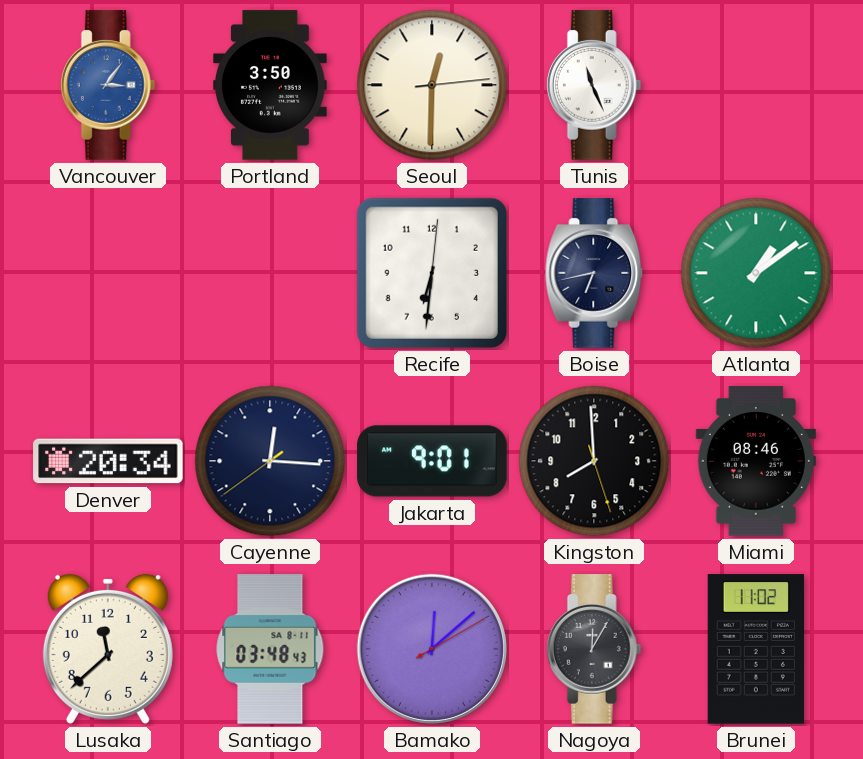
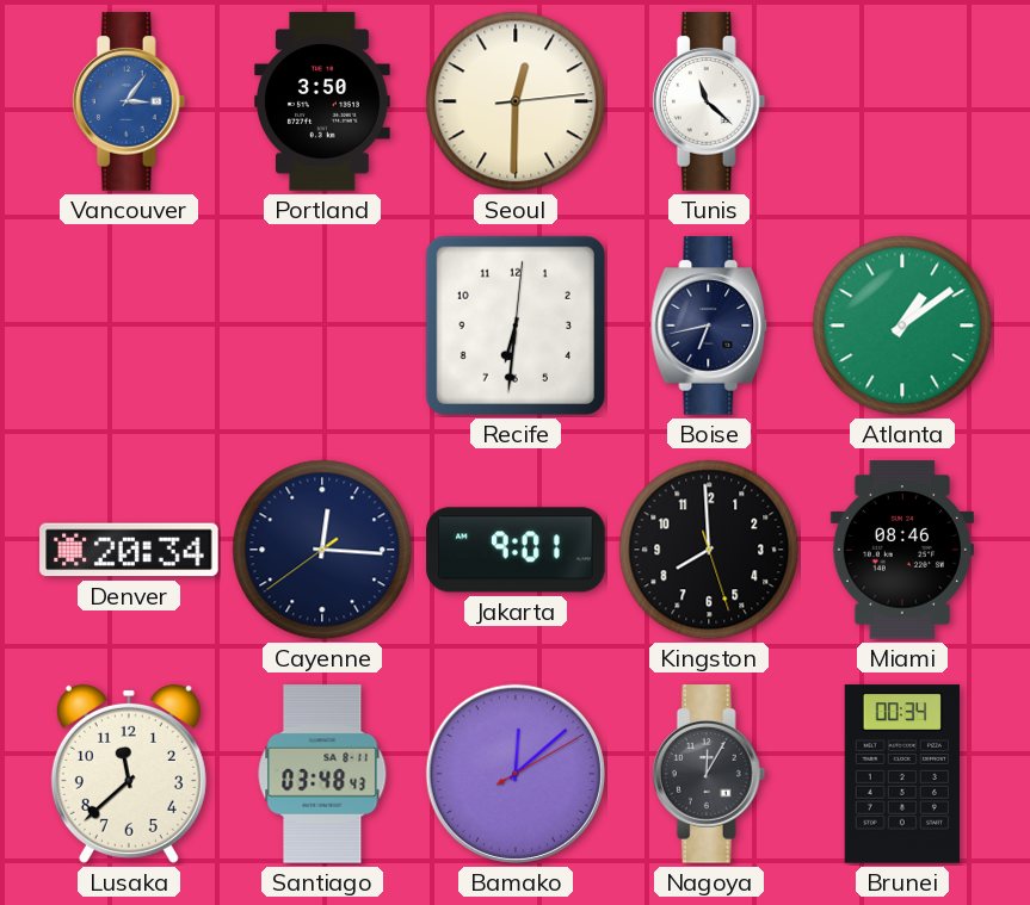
Tunis: 11:26 -> 11:22
Brunei: 11:02 -> 00:34
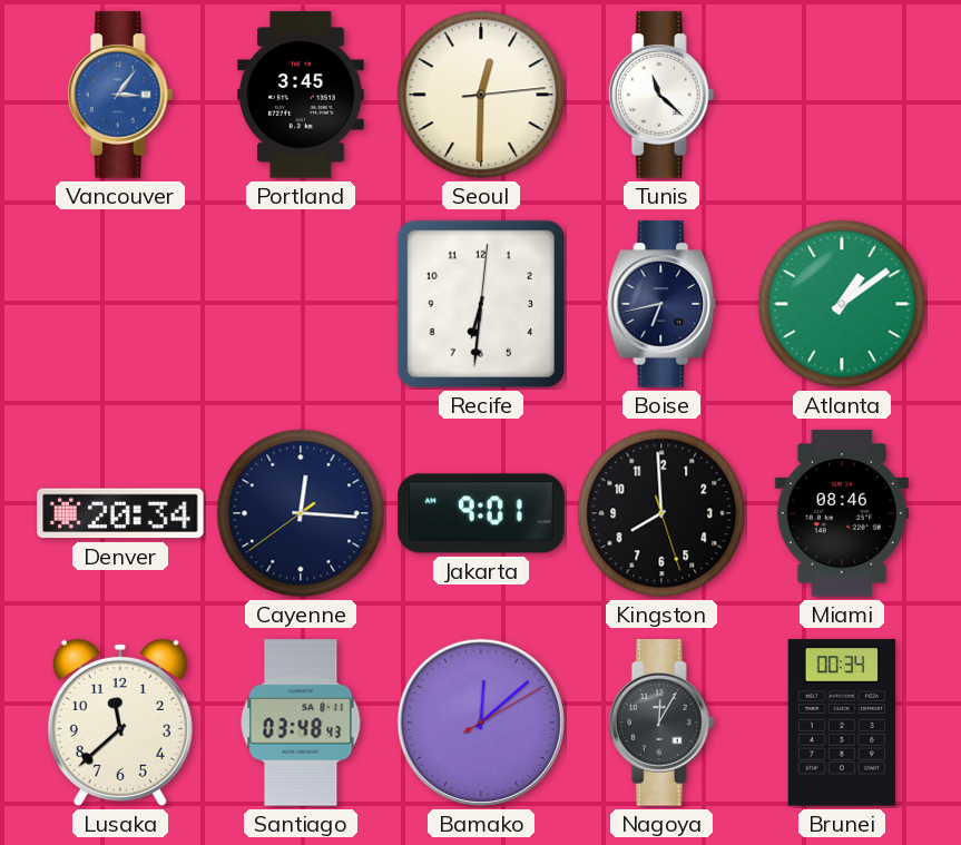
Portland: 3:50 -> 3:45
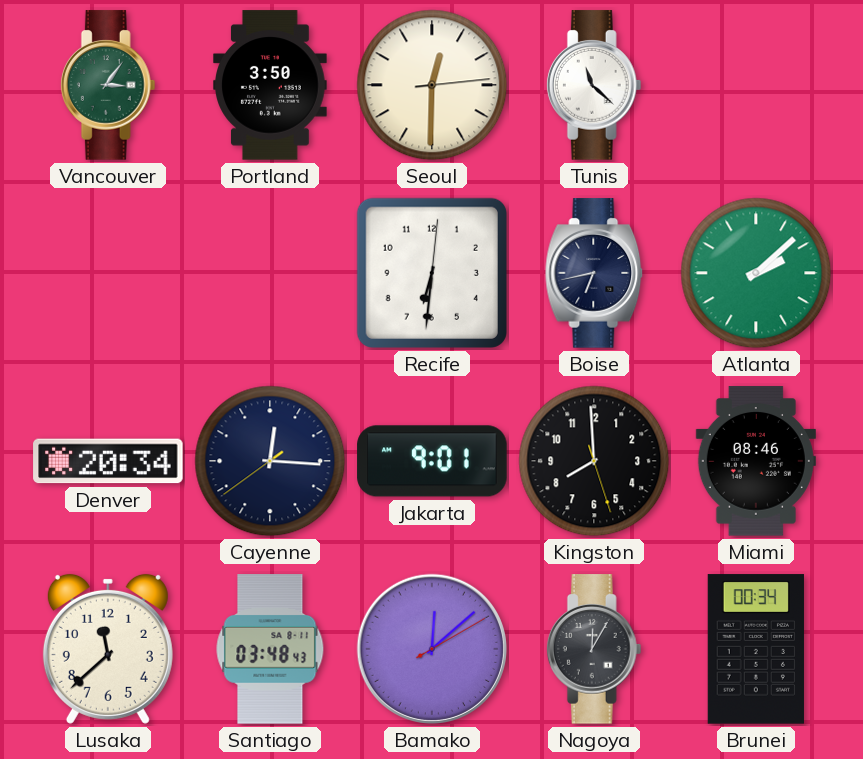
Vancouver dial: blue -> green
Portland: 3:45 -> 3:50
Atlanta: 1:09 -> 2:08
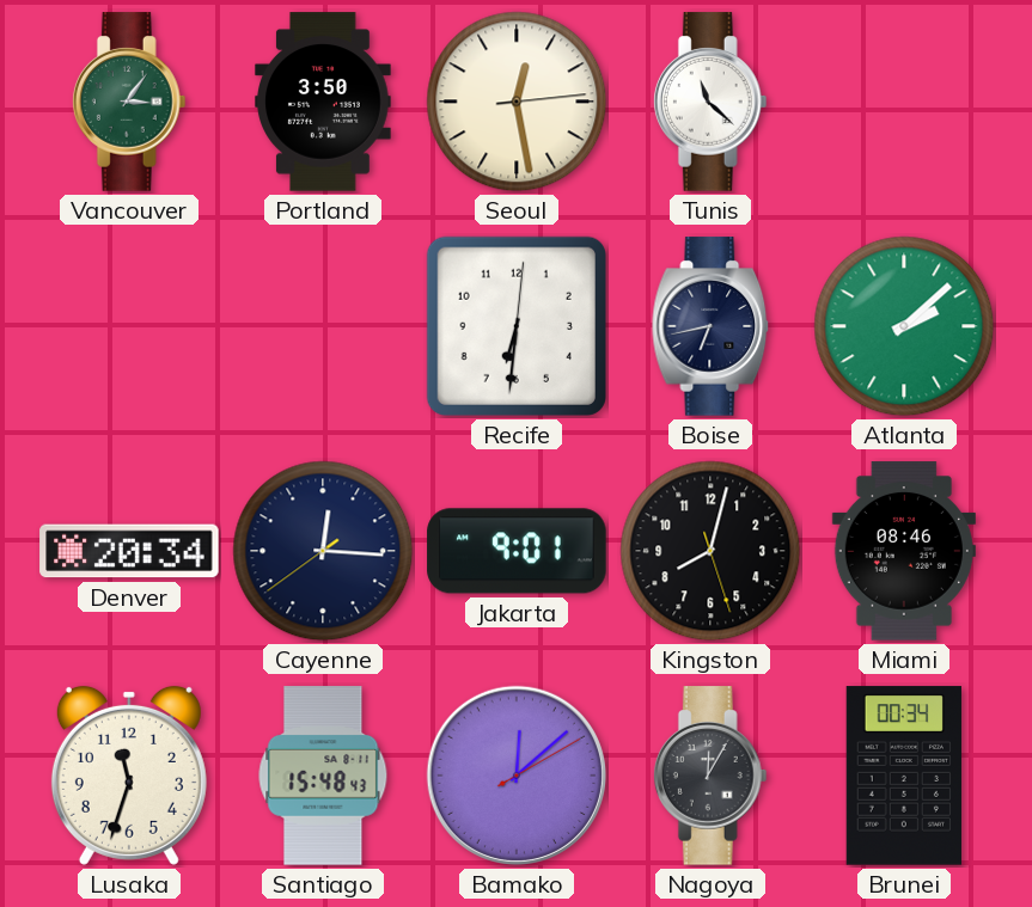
Seoul: 12:30 -> 12:28
Kingston: 7:59 -> 8:02
Lusaka: 11:38 -> 11:33
Santiago: 03:48 -> 15:48
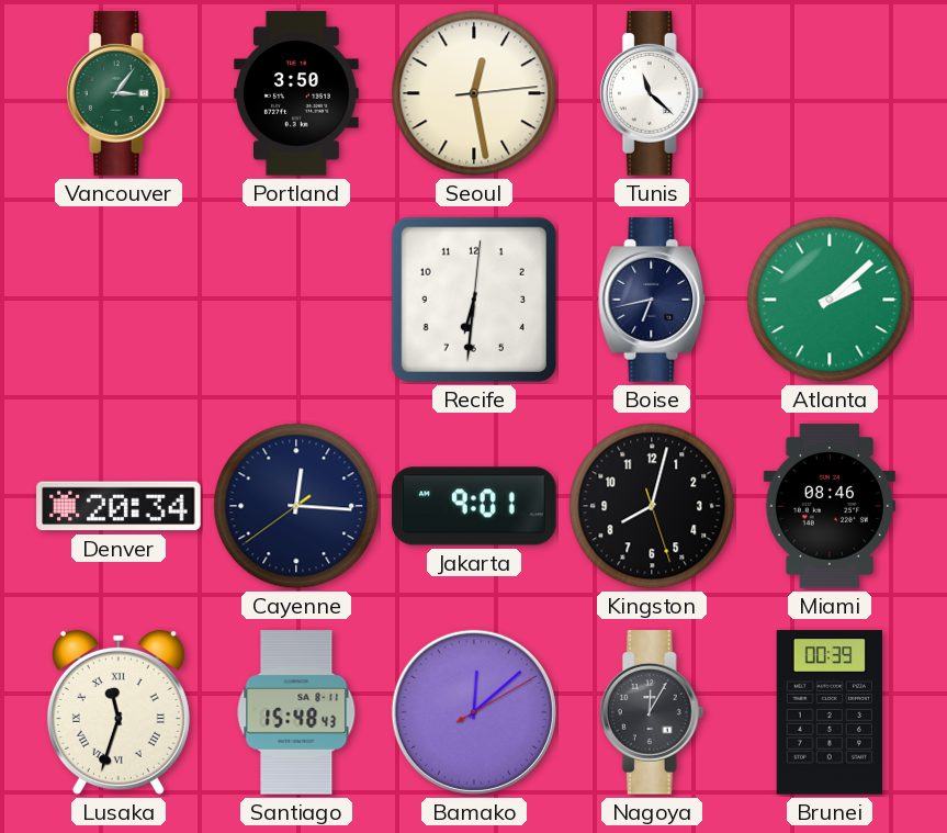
Lusaka numerals: Arabic -> Roman
Brunei: 00:34 -> 00:39
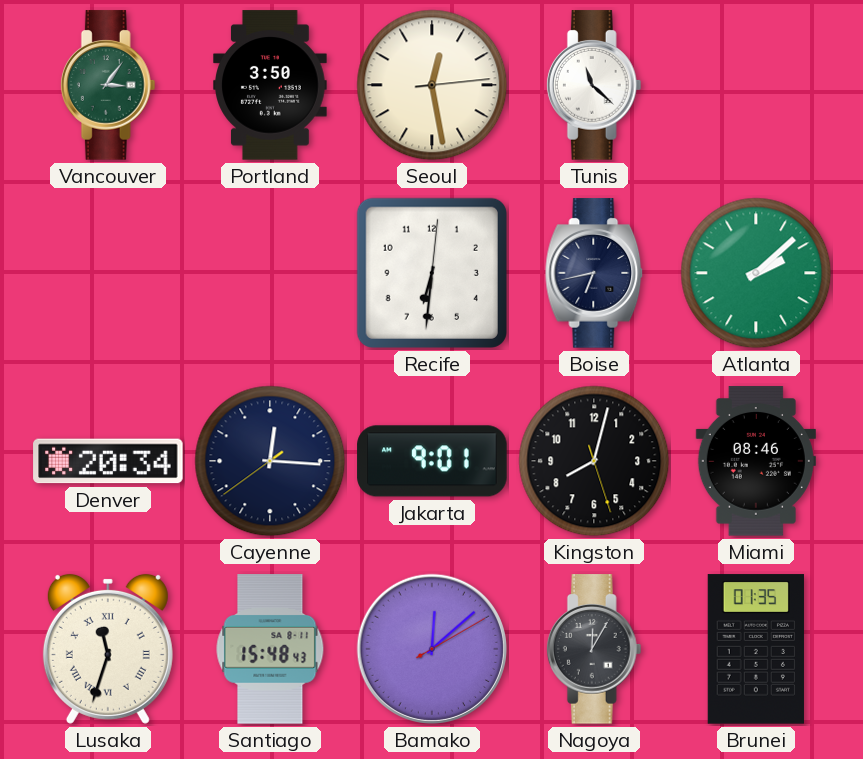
Brunei: 00:39 -> 01:35
